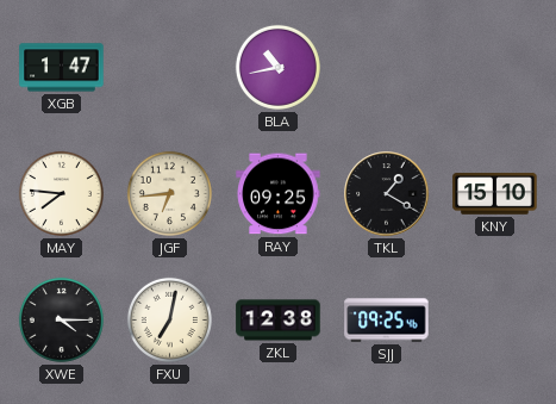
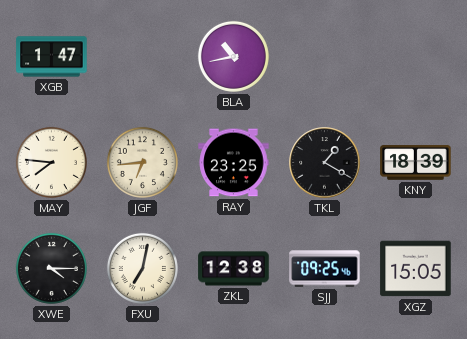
RAY: 09:25 -> 23:25
KNY: 15:10 -> 18:39
XGZ: none -> 15:05
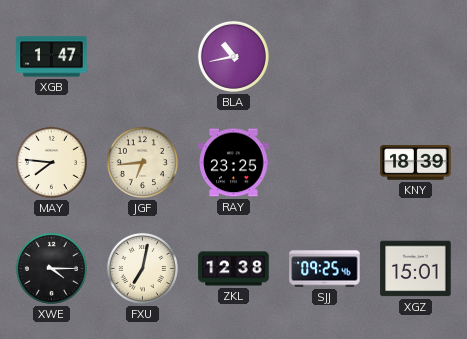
TKL: 1:20 -> none
XGZ: 15:05 -> 15:01
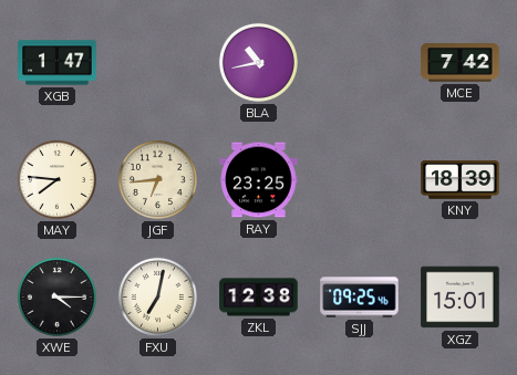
MCE: none -> 7:42
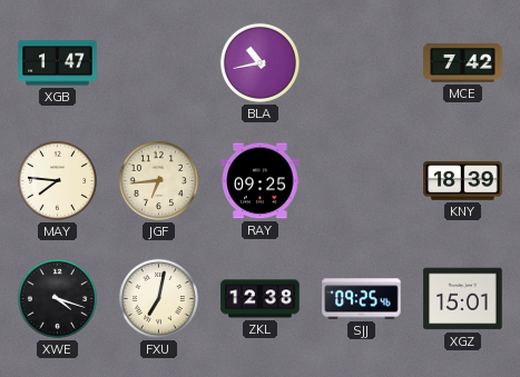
RAY: 23:25 -> 09:25
XWE: 4:15 -> 4:18
